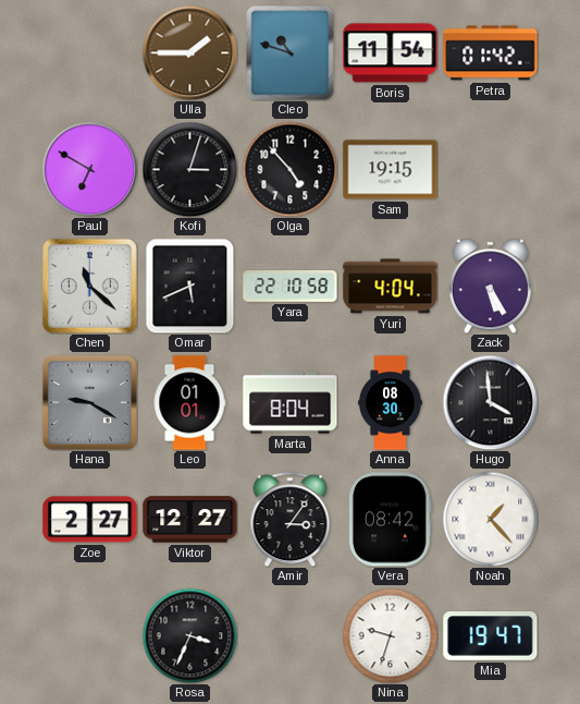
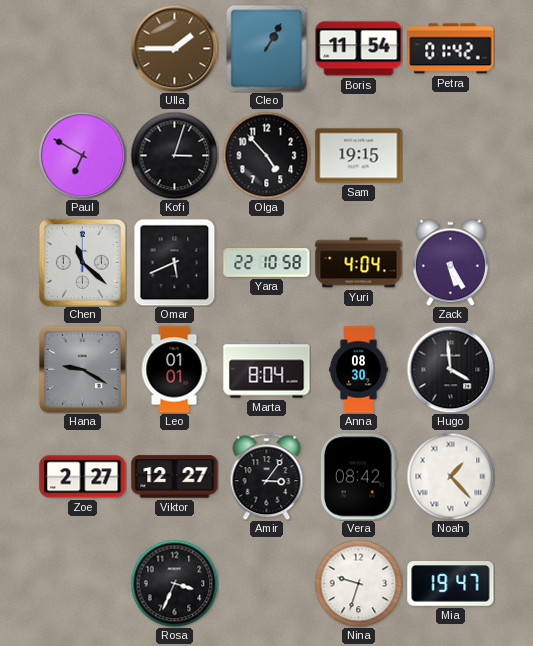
Cleo: 10:48 -> 1:05
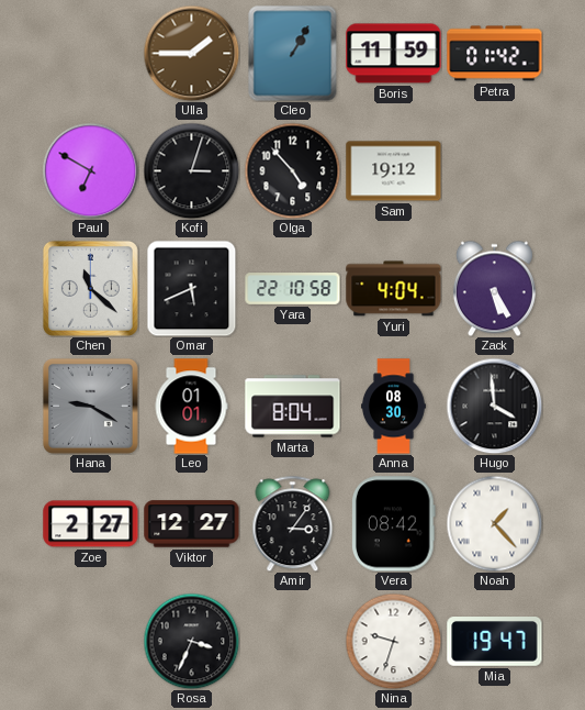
Boris: 11:54 -> 11:59
Sam: 19:15 -> 19:12
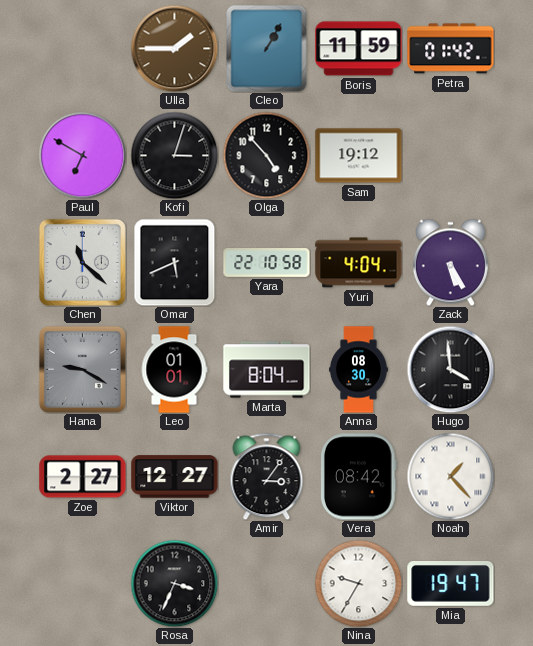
Nina: 9:33 -> 9:35
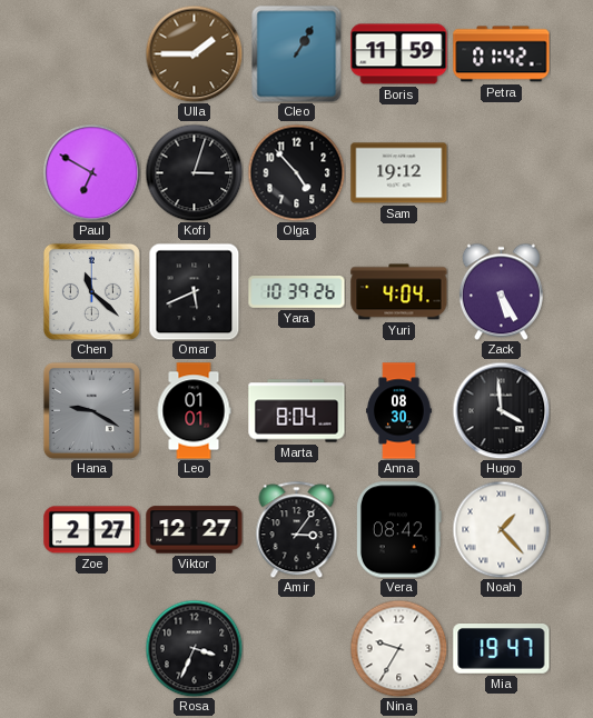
Yara: 22:10 -> 10:39
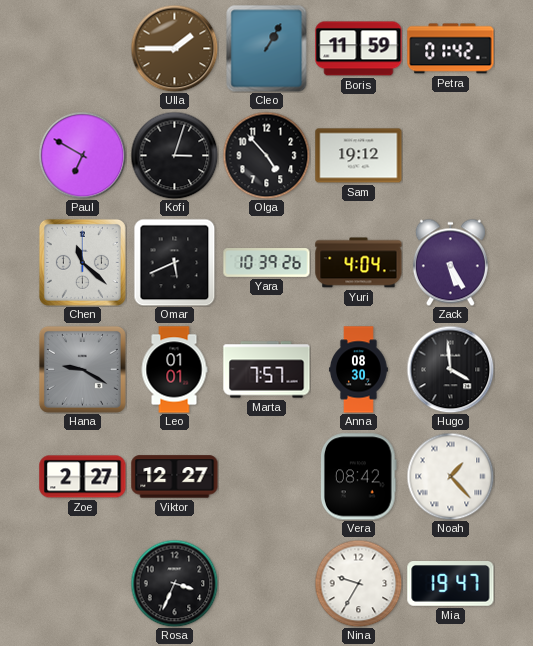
Marta: 8:04 -> 7:57
Amir: 3:06 -> none
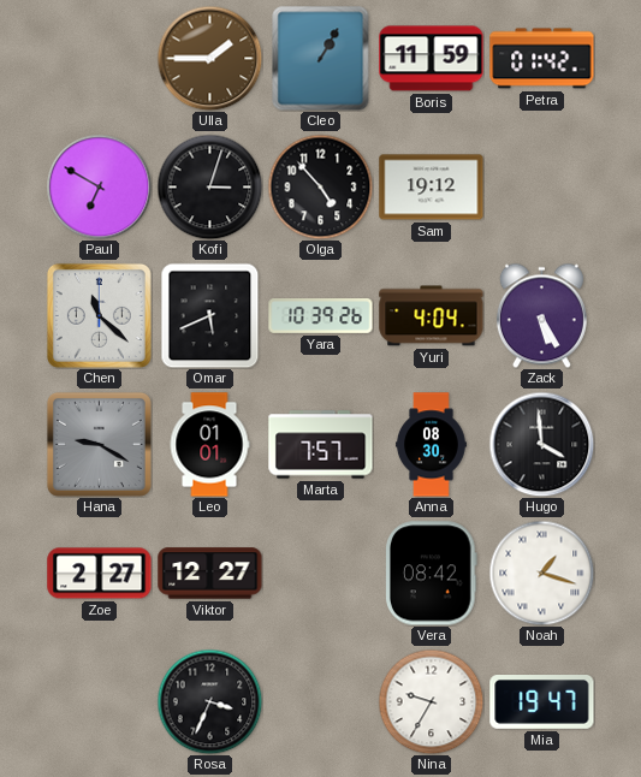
Noah: 1:23 -> 1:18
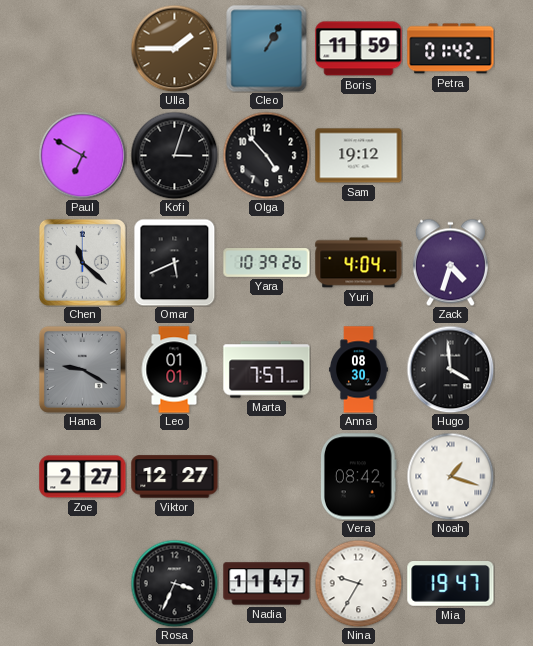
Zack: 5:25 -> 4:33
Nadia: none -> 11:47
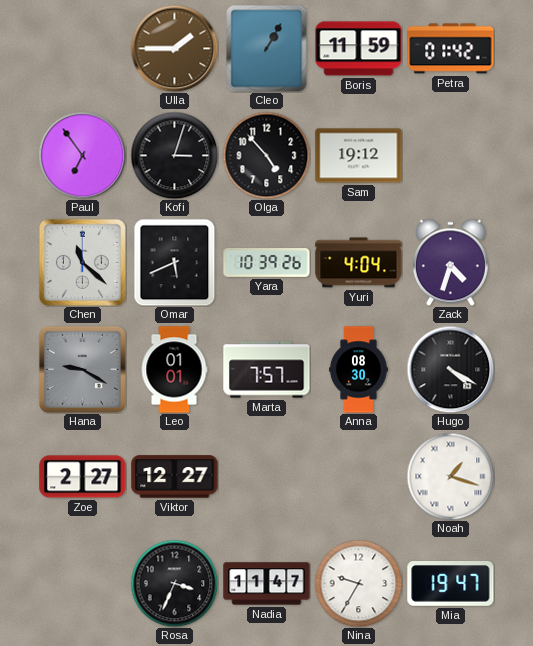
Paul: 6:50 -> 6:54
Hugo: 3:59 -> 4:20
Vera: 08:42 -> none
